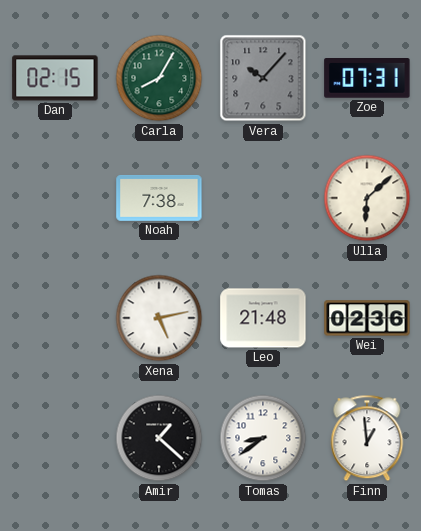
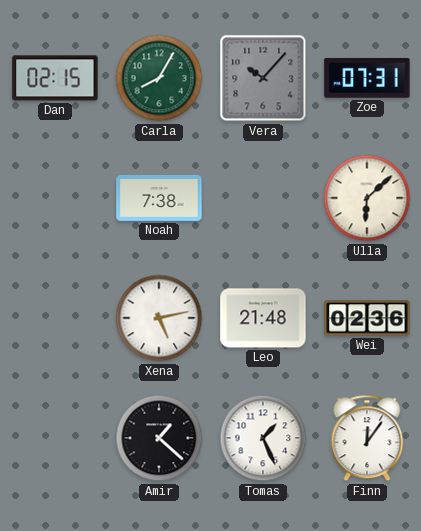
Tomas: 8:39 -> 1:26
Finn: 12:59 -> 12:06
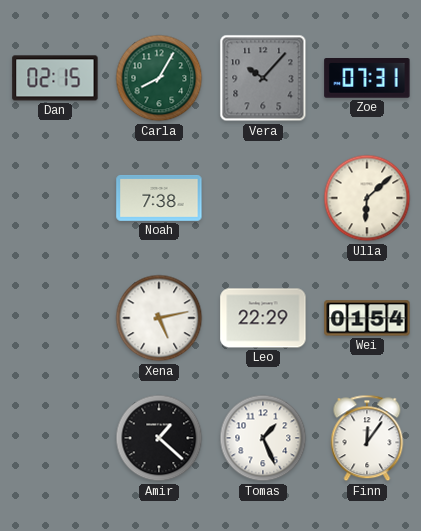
Leo: 21:48 -> 22:29
Wei: 02:36 -> 01:54
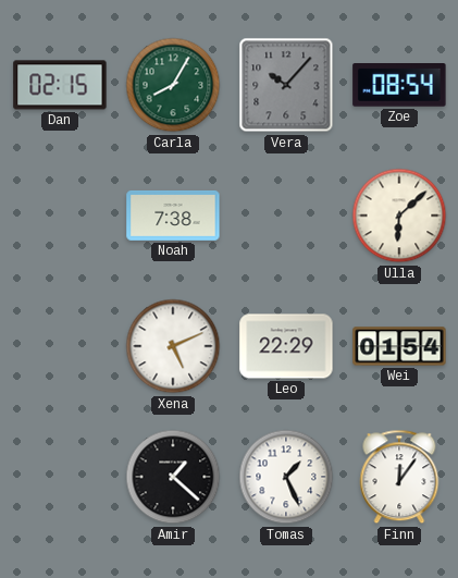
Zoe: 07:31 -> 08:54
Xena: 5:13 -> 5:11
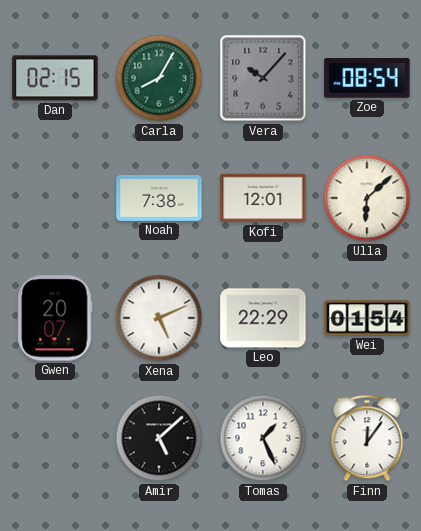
Kofi: none -> 12:01
Gwen: none -> 20:07
Amir: 1:22 -> 5:08
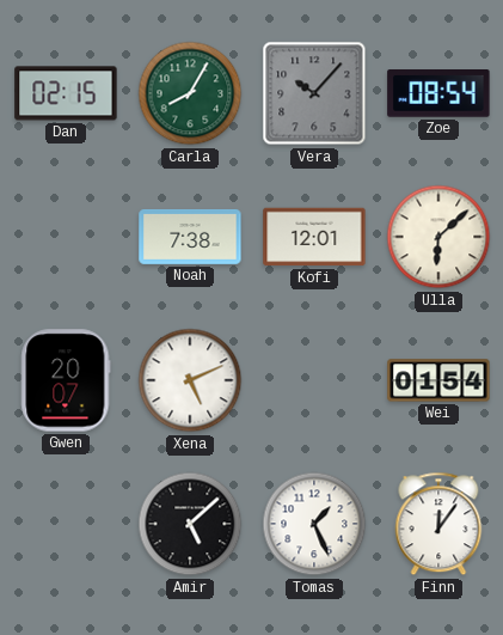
Leo: 22:29 -> none
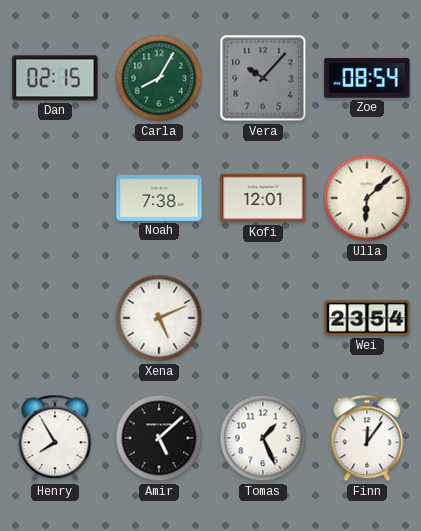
Gwen: 20:07 -> none
Wei: 01:54 -> 23:54
Henry: none -> 7:55
